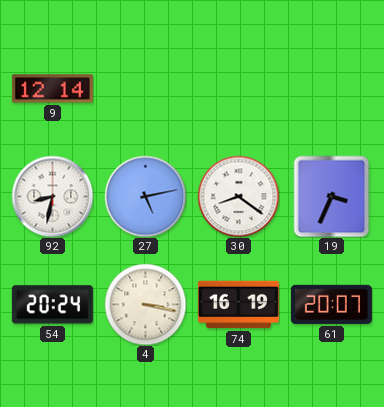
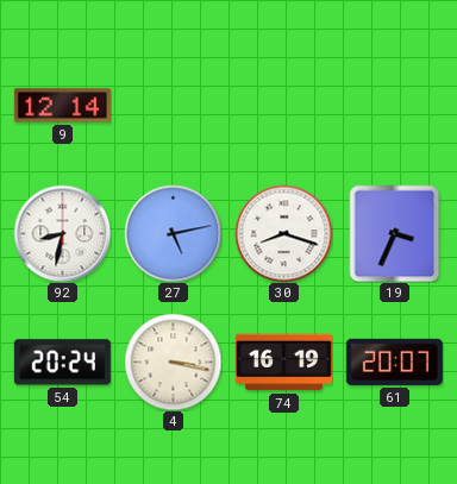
30: 8:21 -> 8:18
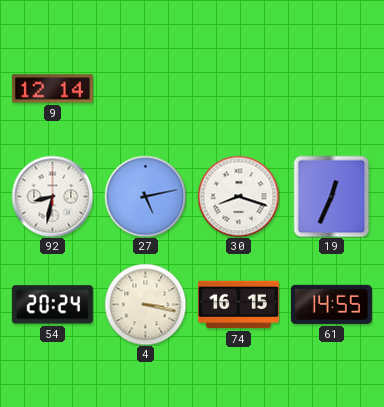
19: 3:34 -> 12:34
74: 16:19 -> 16:15
61: 20:07 -> 14:55
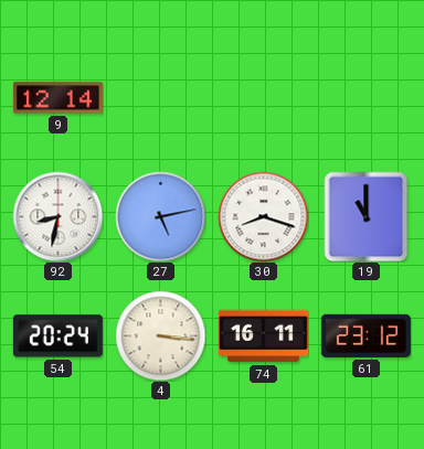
19: 12:34 -> 11:00
4: 3:17 -> 3:16
74: 16:15 -> 16:11
61: 14:55 -> 23:12
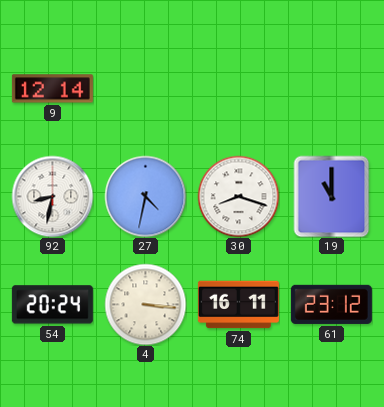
27: 5:13 -> 4:32
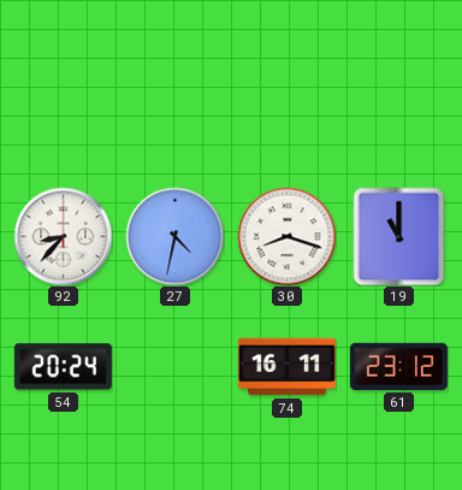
9: 12:14 -> none
92: 8:32 -> 8:37
4: 3:16 -> none
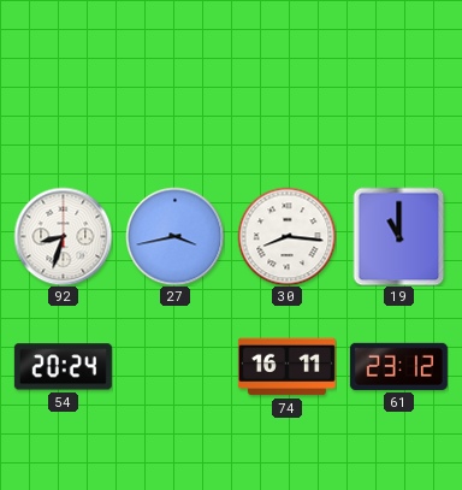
92: 8:37 -> 8:33
27: 4:32 -> 3:43
30: 8:18 -> 8:16
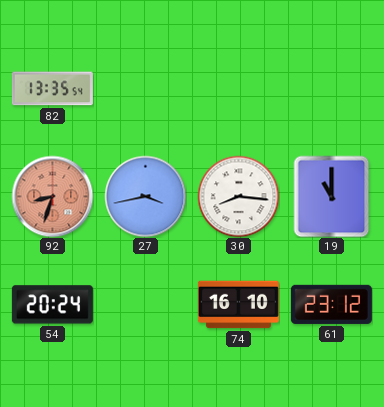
82: none -> 13:35
92 dial: white -> salmon
74: 16:11 -> 16:10
